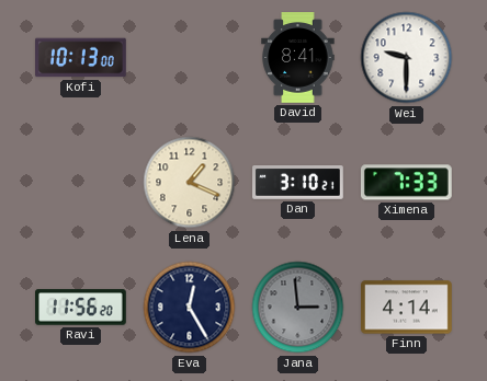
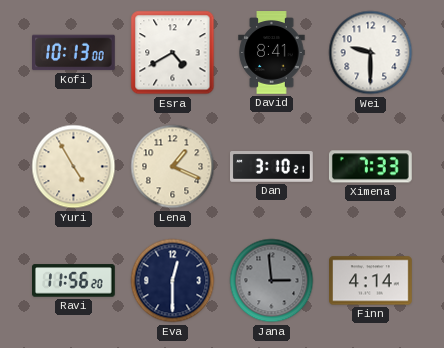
Esra: none -> 4:40
Yuri: none -> 4:55
Eva: 12:25 -> 12:30
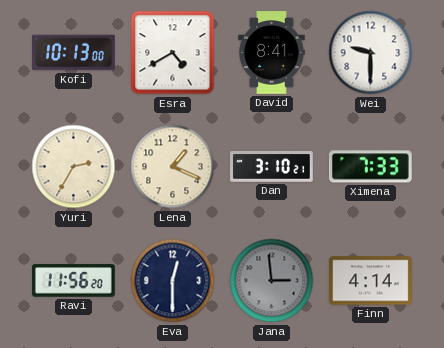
Yuri: 4:55 -> 2:35
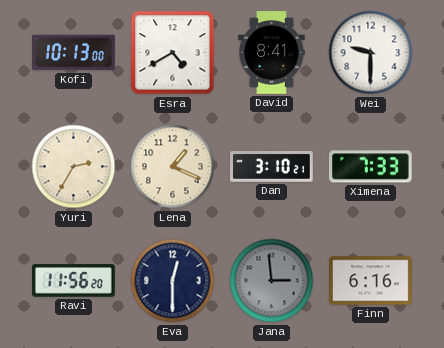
Finn: 4:14 -> 6:16
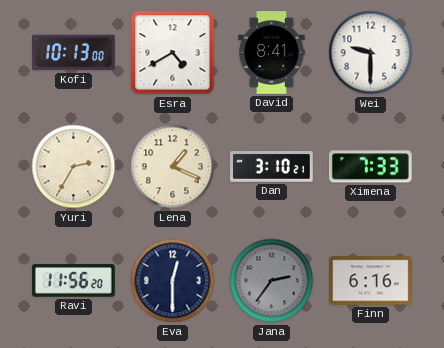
Jana: 2:59 -> 2:36
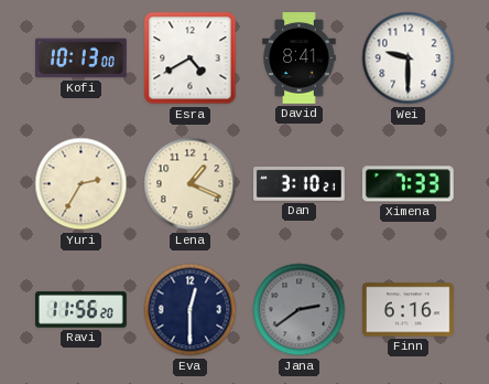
Jana: 2:36 -> 2:39
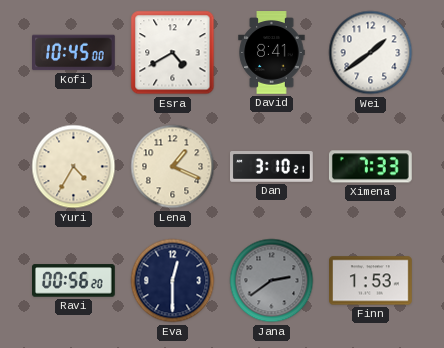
Kofi: 10:13 -> 10:45
Wei: 9:30 -> 1:39
Yuri: 2:35 -> 4:35
Ravi: 11:56 -> 00:56
Finn: 6:16 -> 1:53
